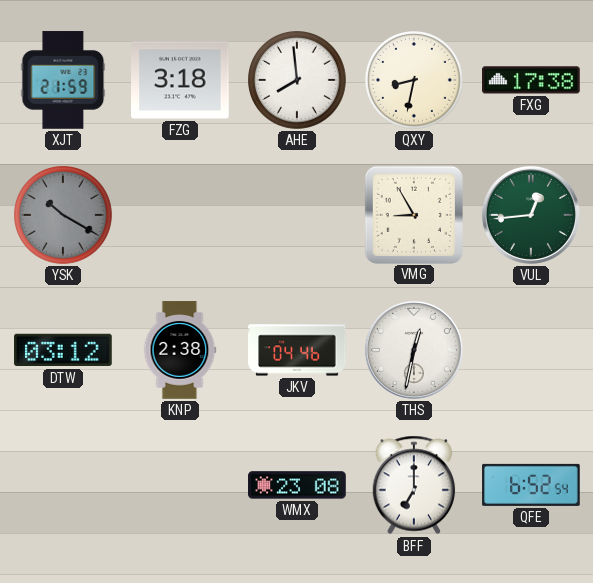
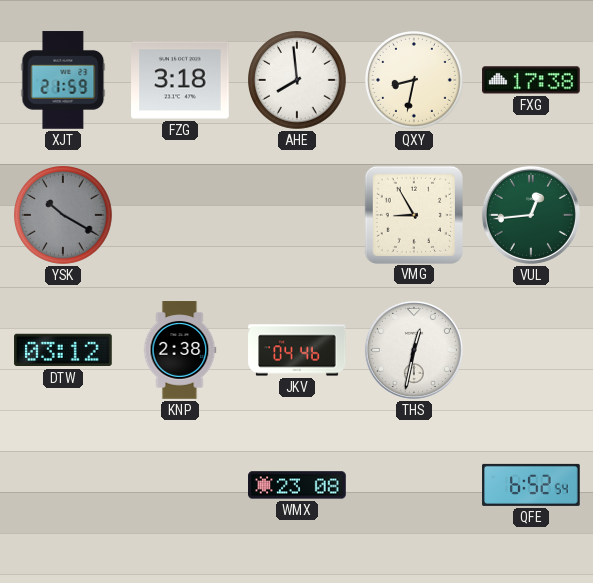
BFF: 7:00 -> none
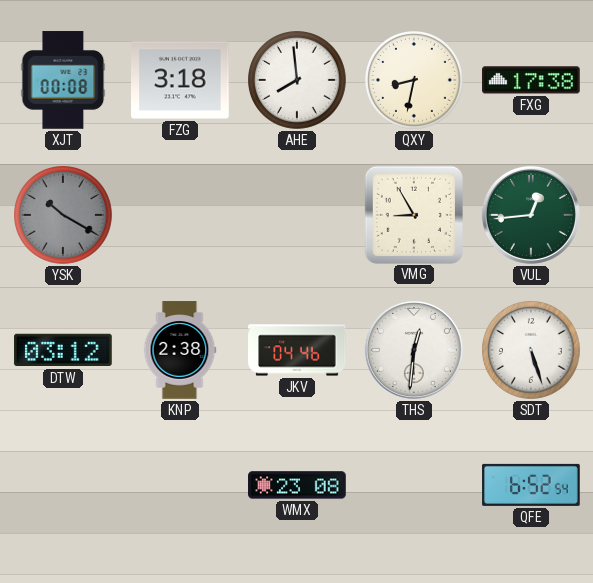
XJT: 21:59 -> 00:08
THS: 12:32 -> 12:31
SDT: none -> 5:27
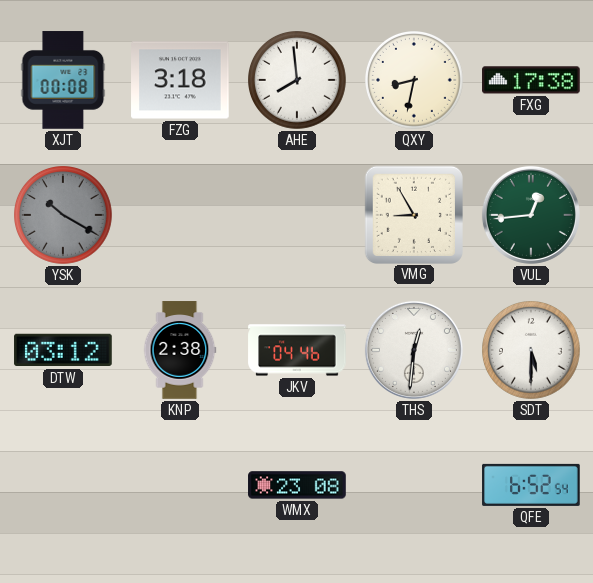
SDT: 5:27 -> 5:30
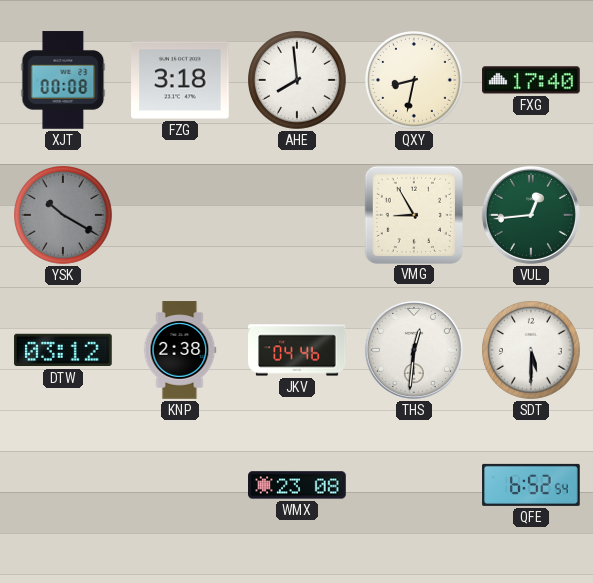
FXG: 17:38 -> 17:40
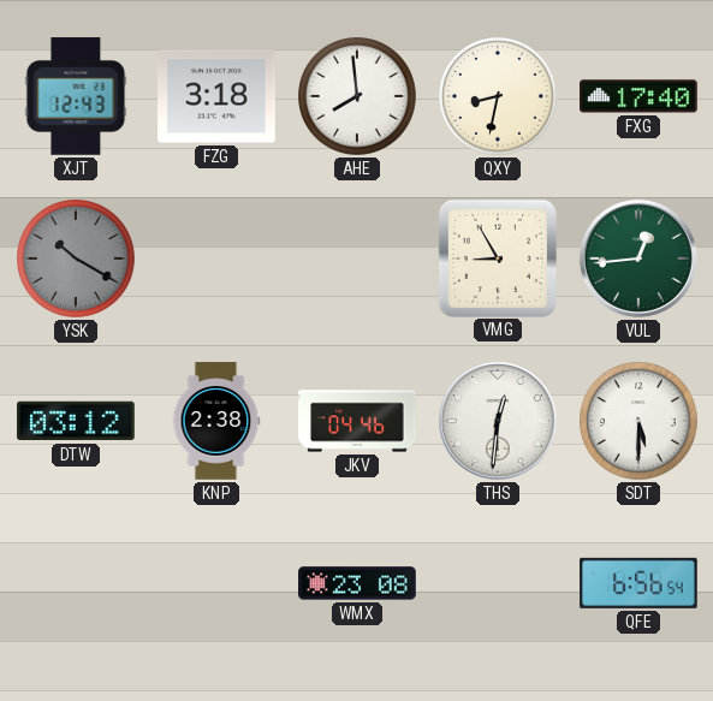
XJT: 00:08 -> 12:43
QFE: 6:52 -> 6:56
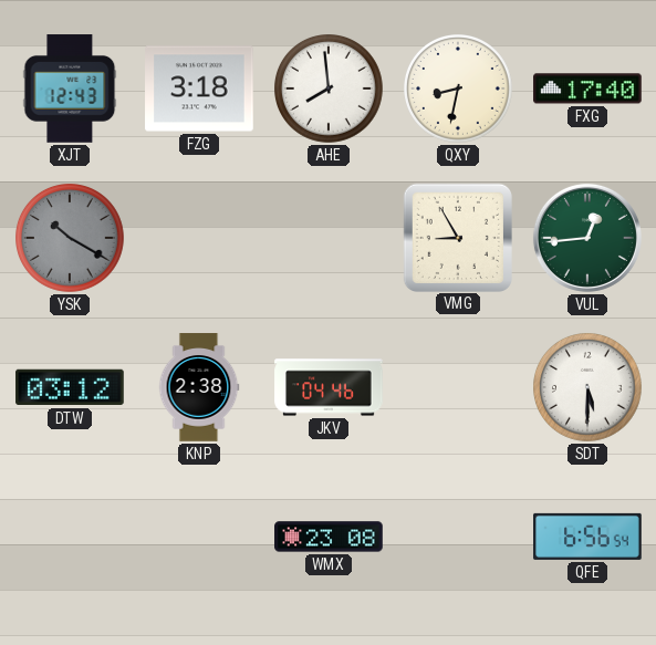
THS: 12:31 -> none
